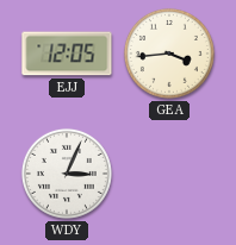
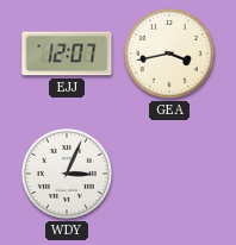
EJJ: 12:05 -> 12:07
GEA: 3:44 -> 3:43
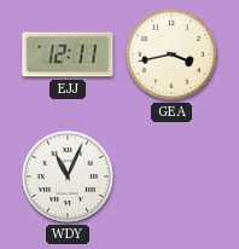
EJJ: 12:07 -> 12:11
WDY: 3:04 -> 11:04
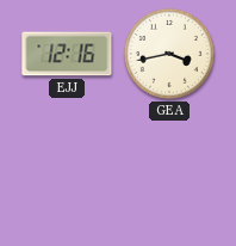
EJJ: 12:11 -> 12:16
WDY: 11:04 -> none
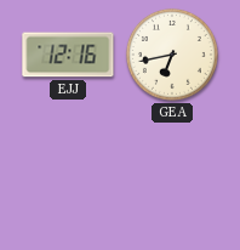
GEA: 3:43 -> 6:43
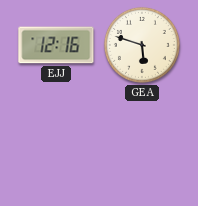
GEA: 6:43 -> 5:48
